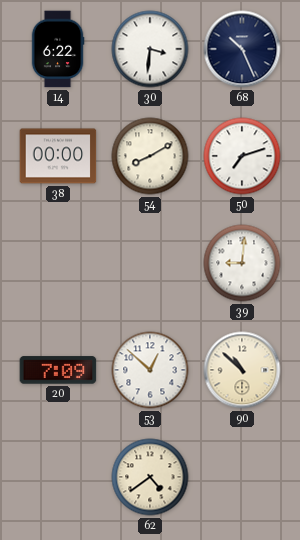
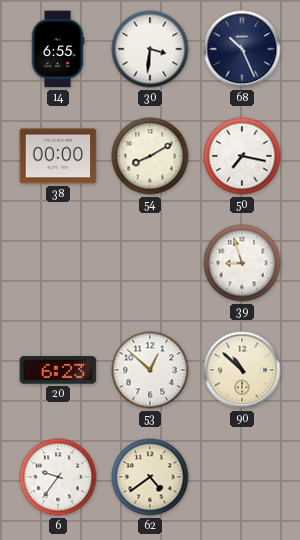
14: 6:22 -> 6:55
50: 7:12 -> 7:17
39: 9:01 -> 8:57
20: 7:09 -> 6:23
6: none -> 9:36
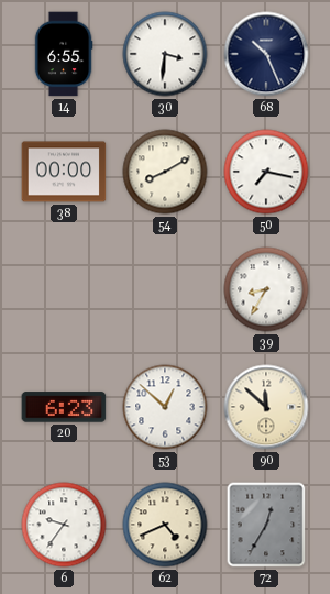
39: 8:57 -> 8:35
90: 10:52 -> 11:52
62: 4:39 -> 4:41
72: none -> 12:35
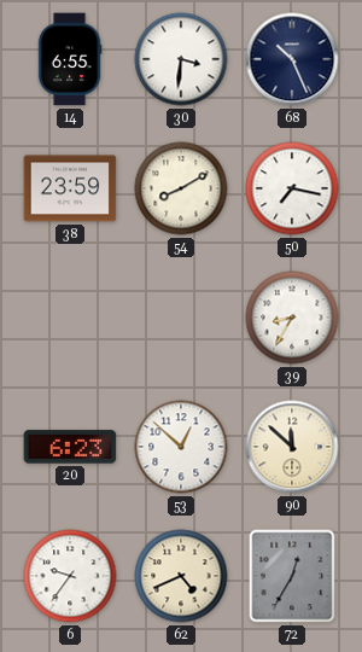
38: 00:00 -> 23:59
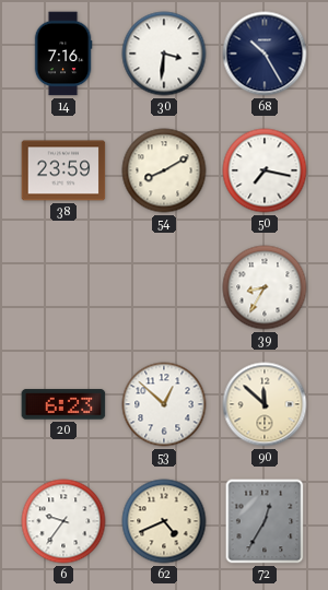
14: 6:55 -> 7:16
68: 10:26 -> 10:25
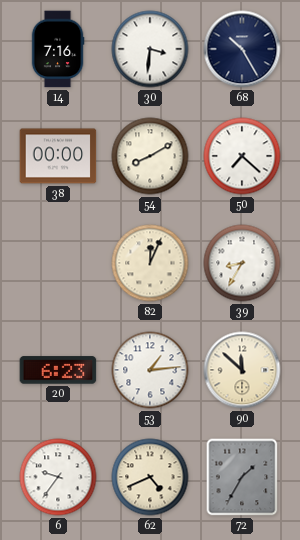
38: 23:59 -> 00:00
50: 7:17 -> 7:22
82: none -> 12:04
53: 12:52 -> 1:14
72: 12:35 -> 1:35
